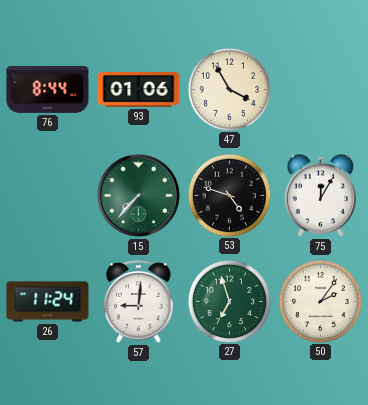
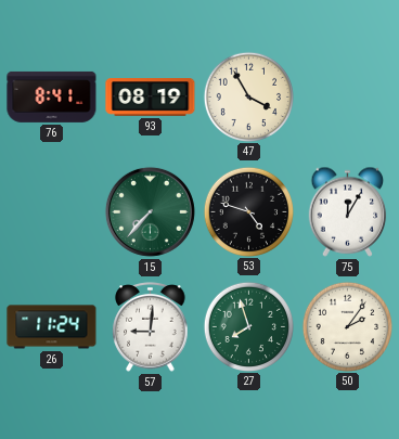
76: 8:44 -> 8:41
93: 01:06 -> 08:19
27: 6:57 -> 7:57
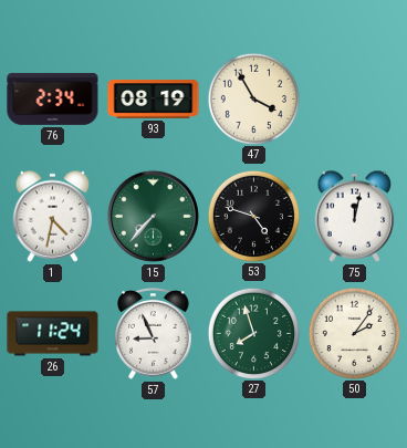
76: 8:41 -> 2:34
1: none -> 4:32
75: 12:05 -> 12:02
57: 9:01 -> 8:56
